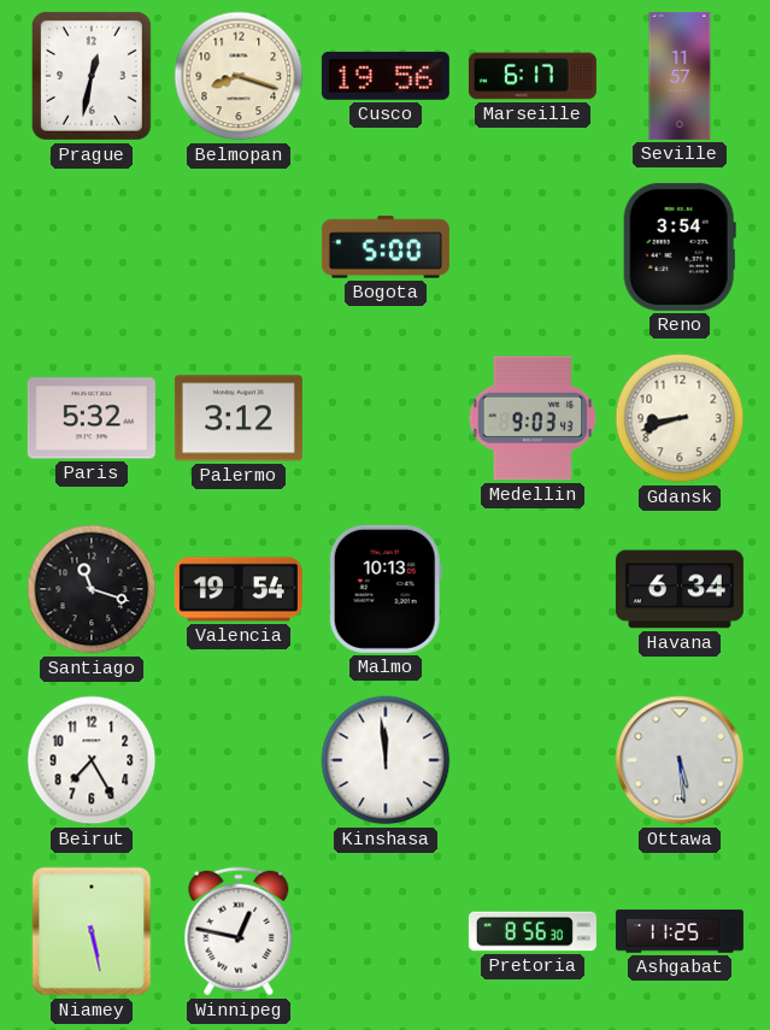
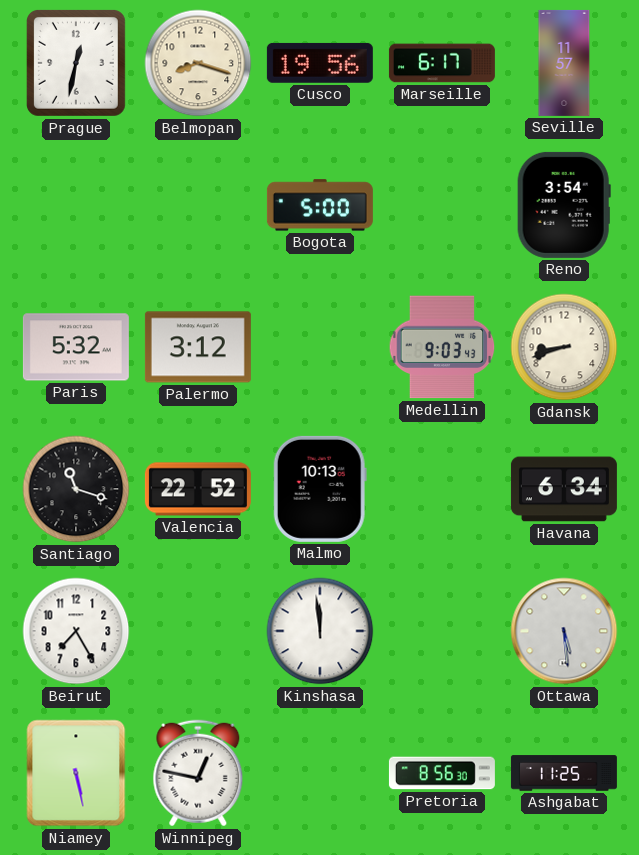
Valencia: 19:54 -> 22:52
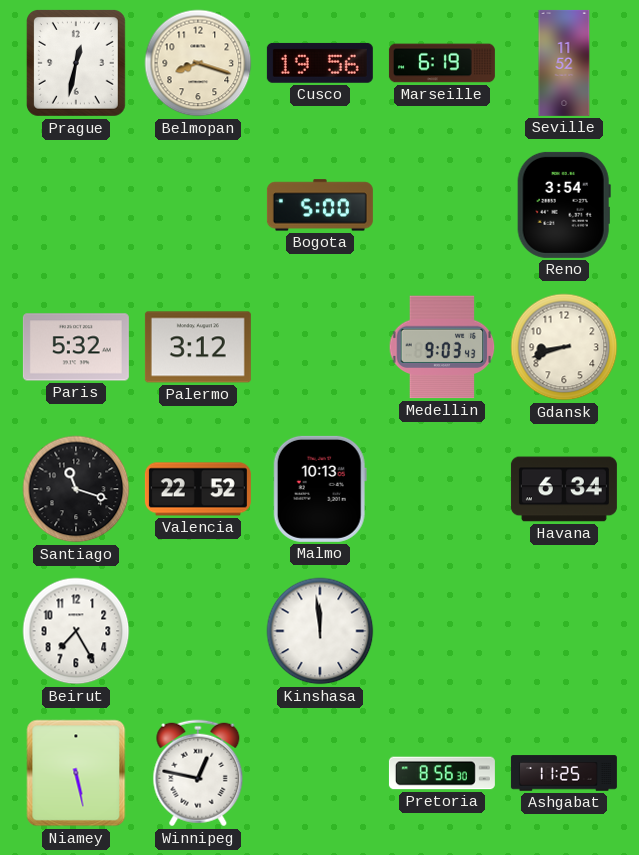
Marseille: 6:17 -> 6:19
Seville: 11:57 -> 11:52
Ottawa: 5:29 -> none
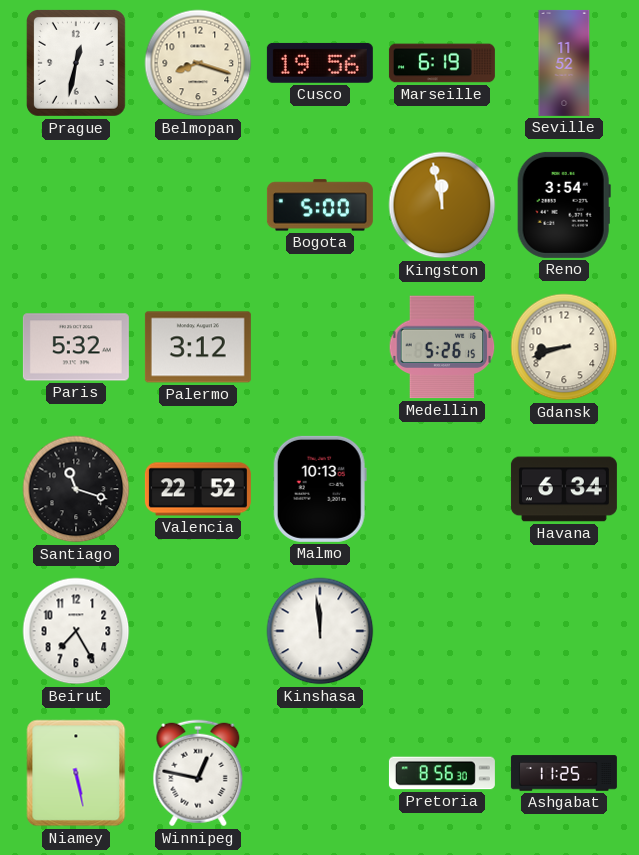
Kingston: none -> 11:58
Medellin: 9:03 -> 5:26
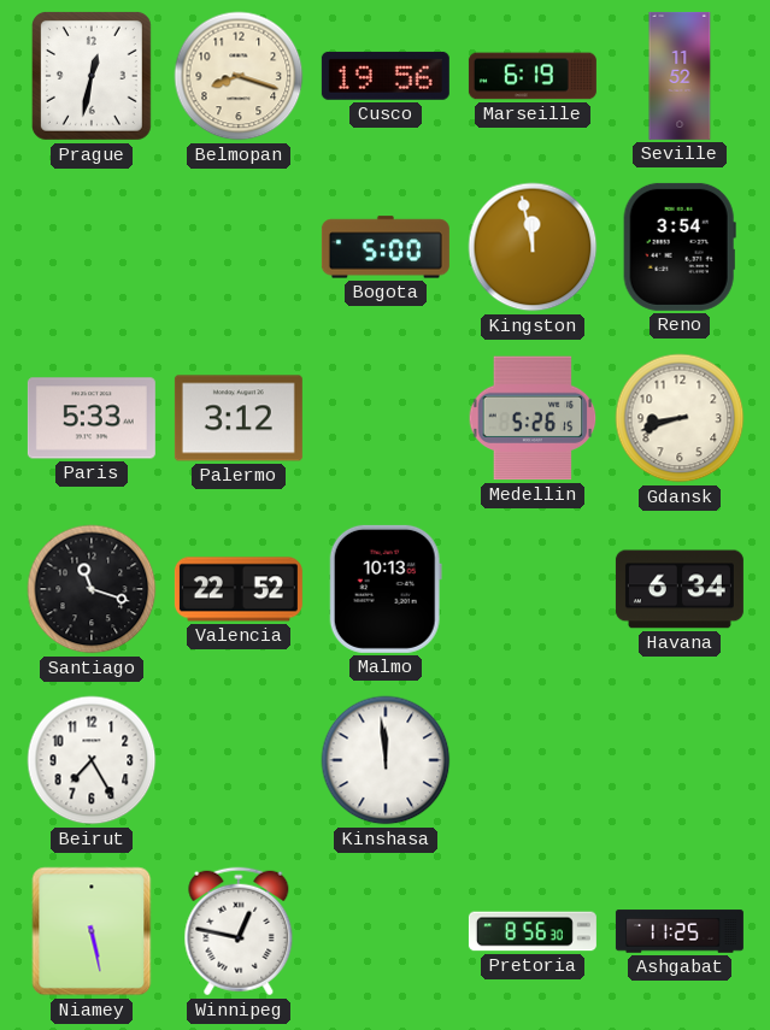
Paris: 5:32 -> 5:33
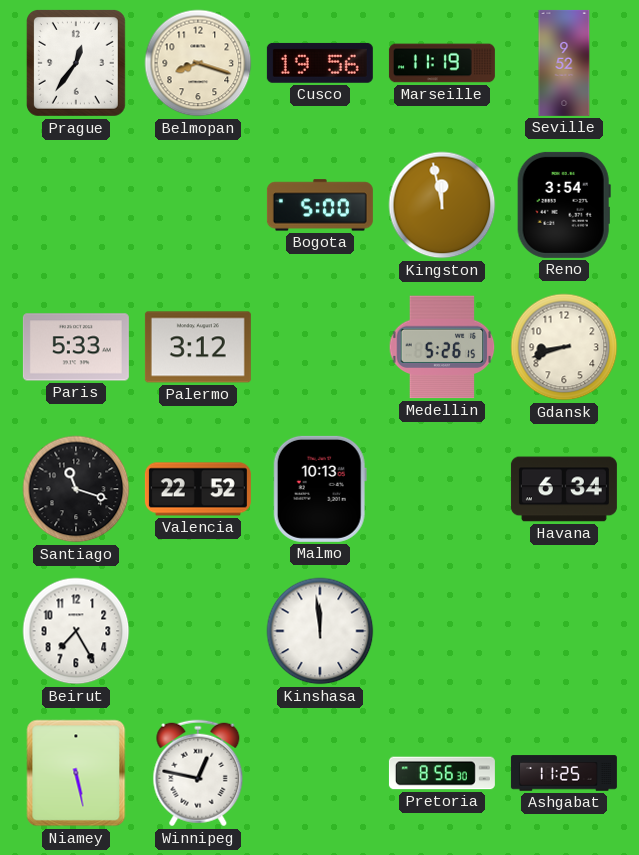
Prague: 12:32 -> 12:36
Marseille: 6:19 -> 11:19
Seville: 11:52 -> 9:52
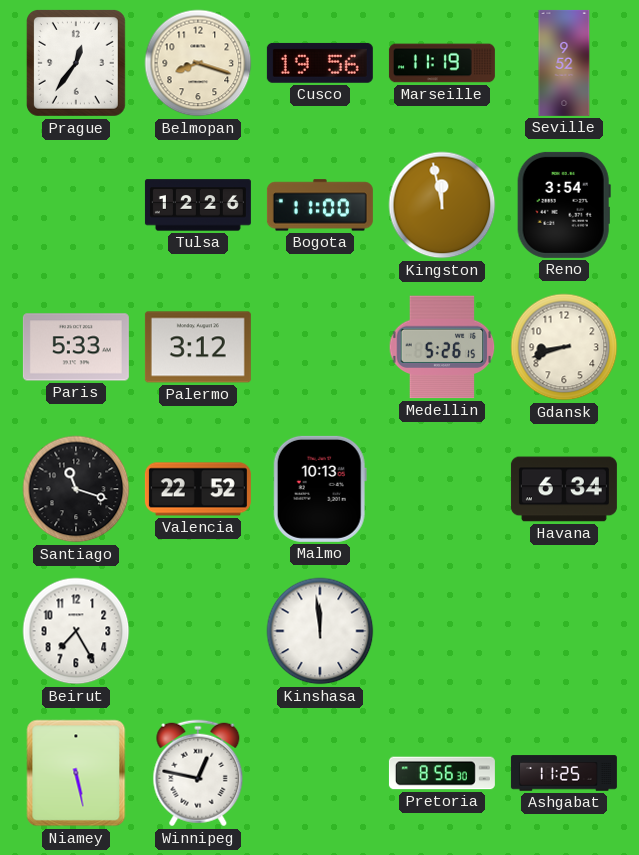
Tulsa: none -> 12:26
Bogota: 5:00 -> 11:00
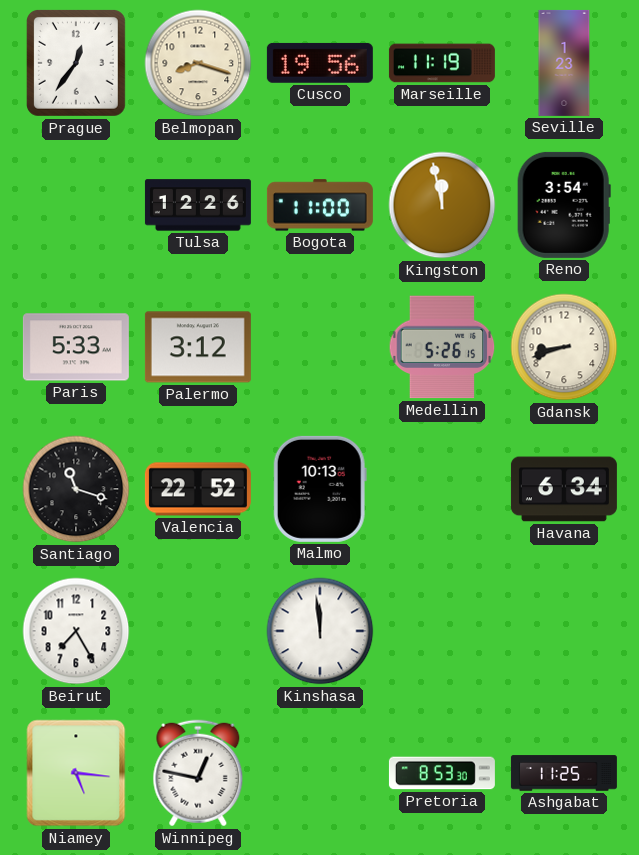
Seville: 9:52 -> 1:23
Niamey: 5:28 -> 5:16
Pretoria: 8:56 -> 8:53
